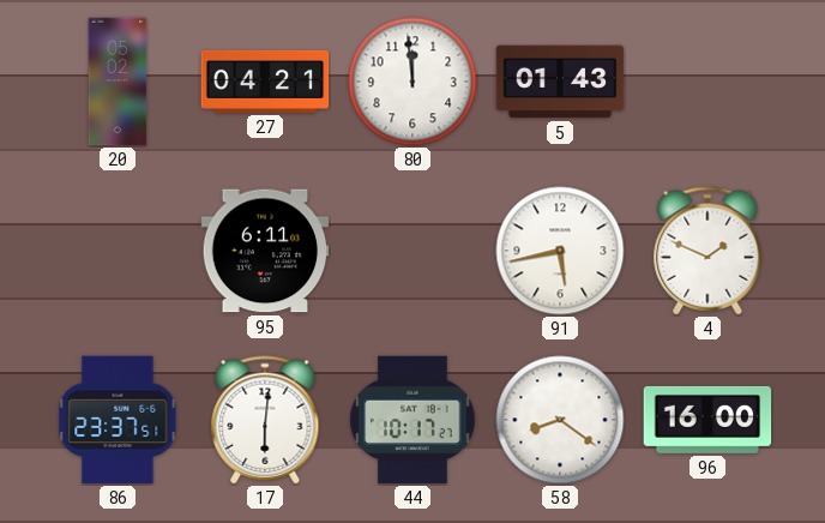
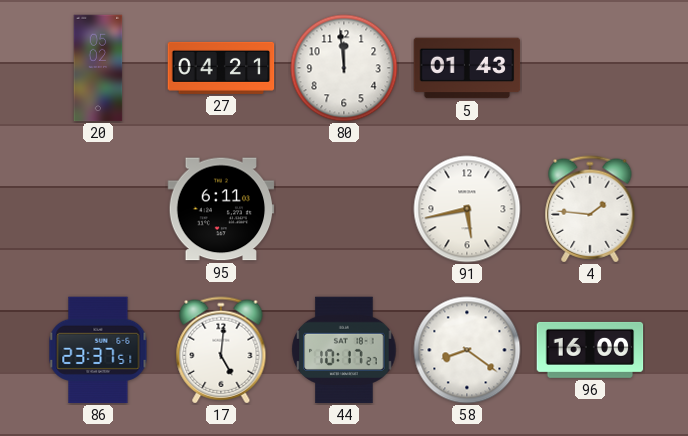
4: 1:49 -> 1:46
17: 6:01 -> 5:01
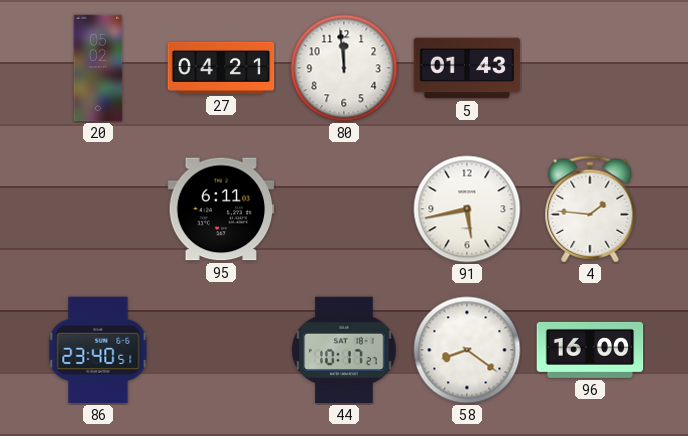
86: 23:37 -> 23:40
17: 5:01 -> none
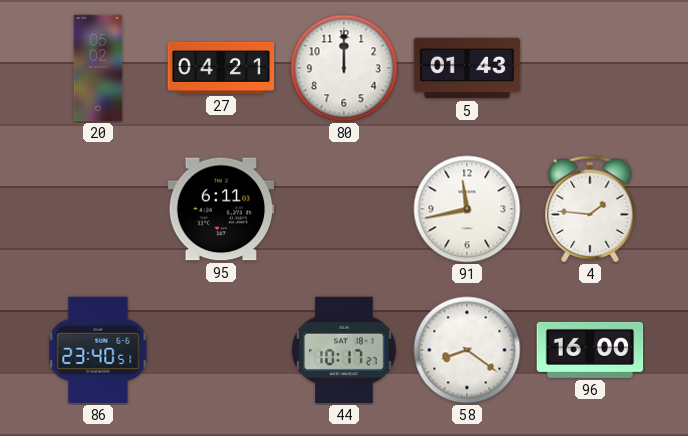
80: 11:59 -> 12:00
91: 5:43 -> 11:43
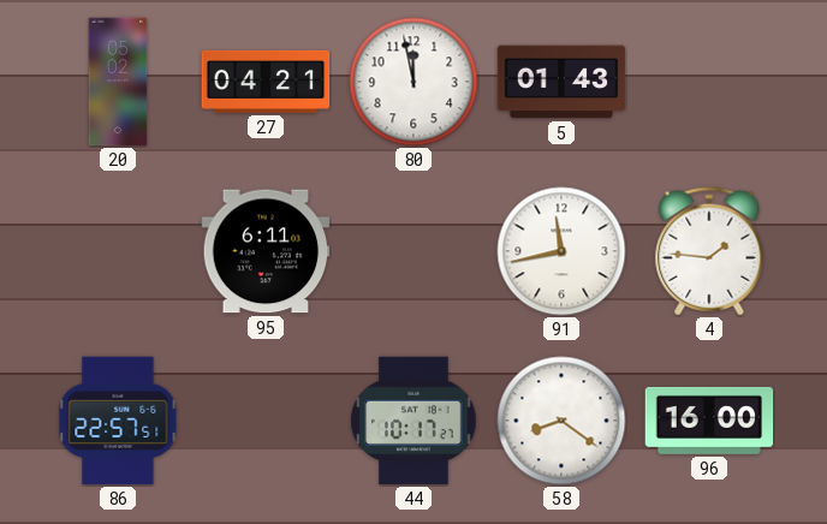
80: 12:00 -> 11:58
86: 23:40 -> 22:57
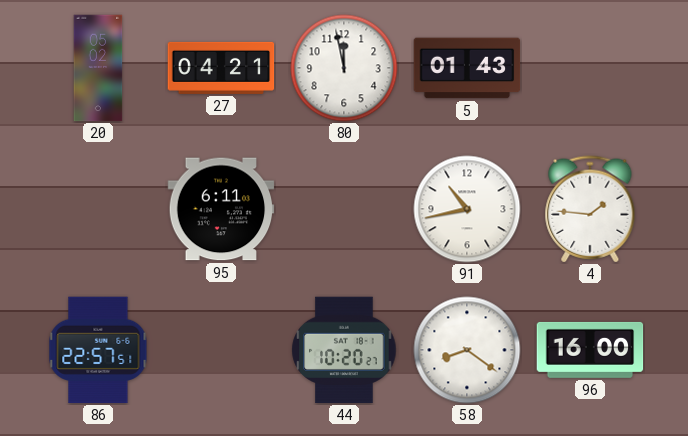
91: 11:43 -> 10:43
44: 10:17 -> 10:20
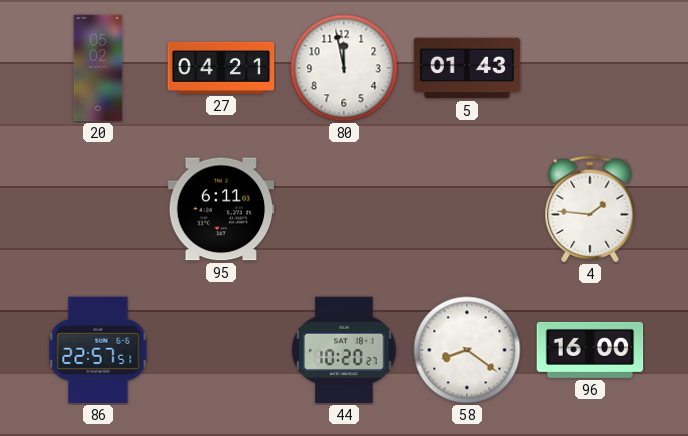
91: 10:43 -> none
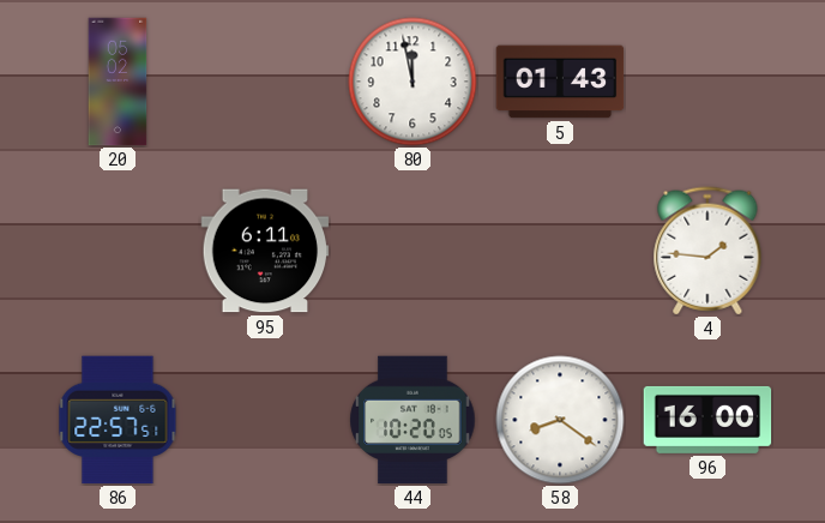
27: 04:21 -> none
44: 10:20:27 -> 10:20:05
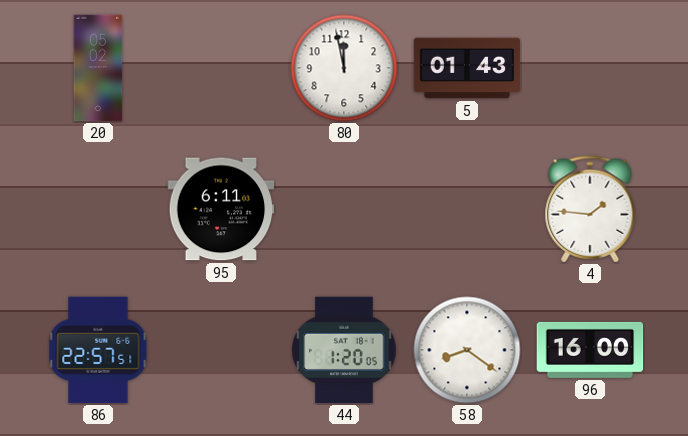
44: 10:20 -> 1:20
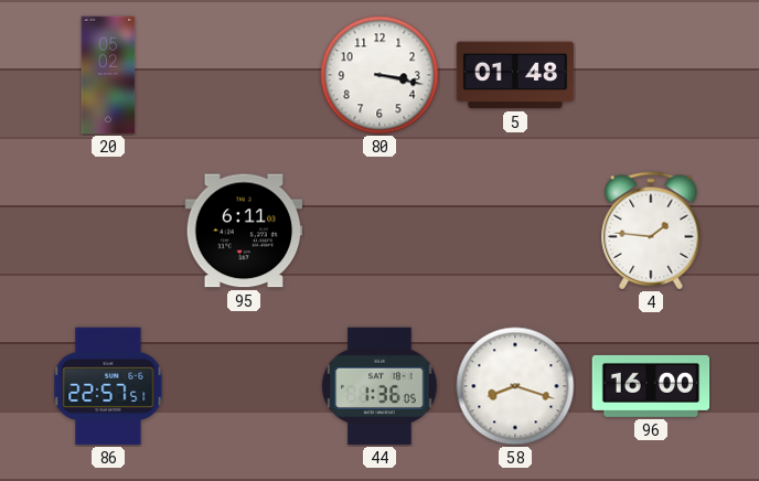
80: 11:58 -> 3:17
5: 01:43 -> 01:48
44: 1:20 -> 1:36
58: 8:21 -> 8:18
